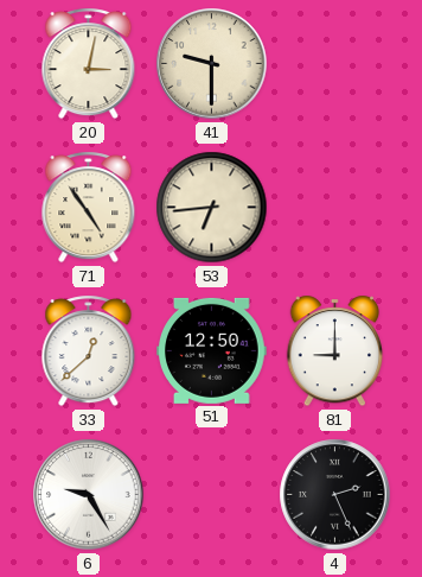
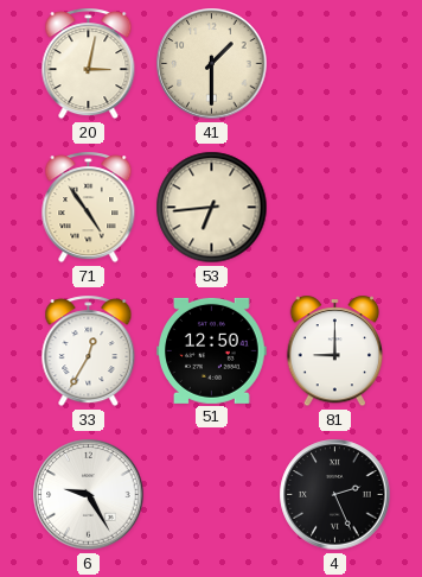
41: 9:30 -> 1:30
33: 12:38 -> 12:35
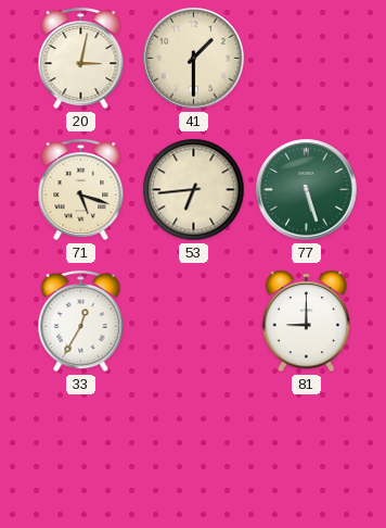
71: 4:54 -> 5:18
77: none -> 5:27
51: 12:50 -> none
6: 9:25 -> none
4: 2:26 -> none
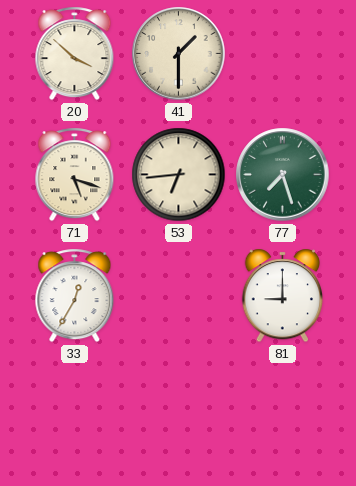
20: 3:02 -> 3:52
77: 5:27 -> 7:27
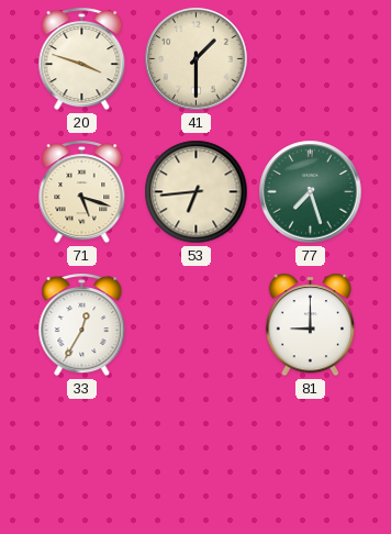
20: 3:52 -> 3:48
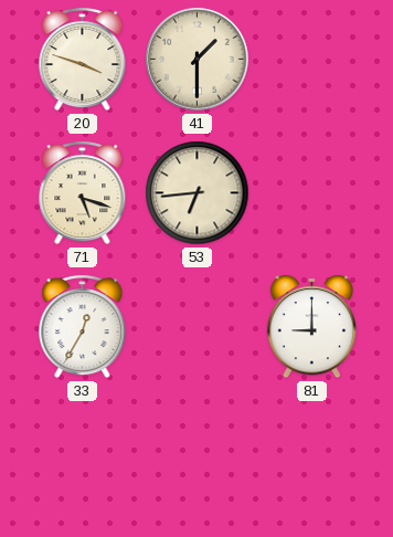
77: 7:27 -> none
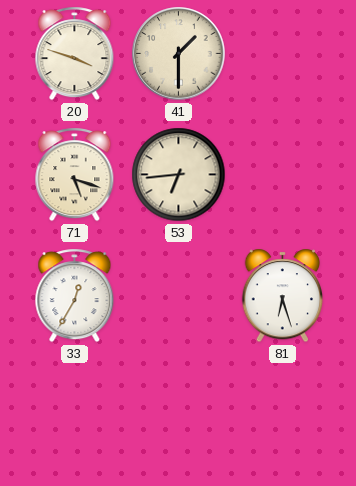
81: 9:00 -> 6:27
